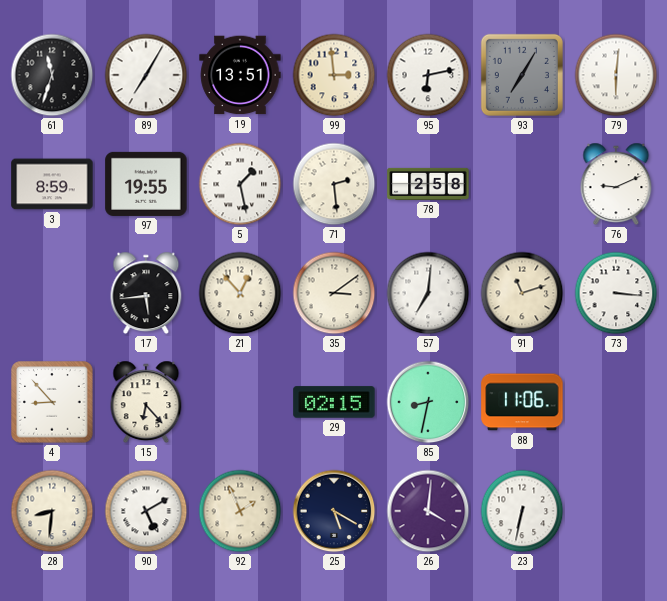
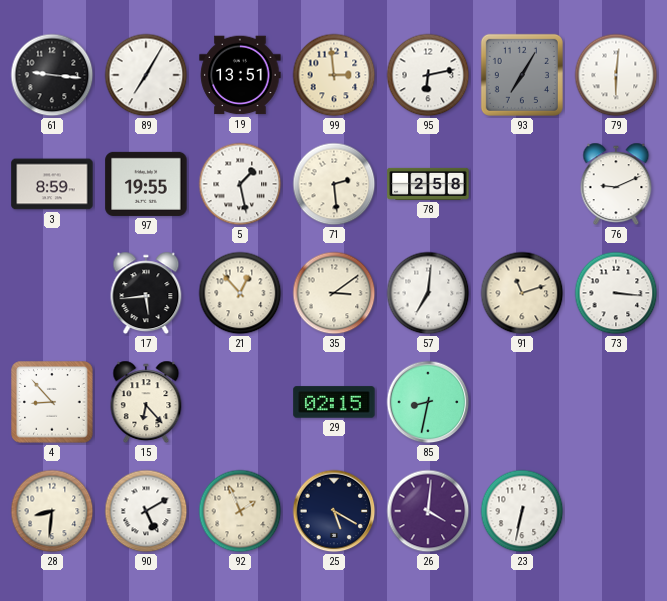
61: 11:33 -> 9:16
88: 11:06 -> none
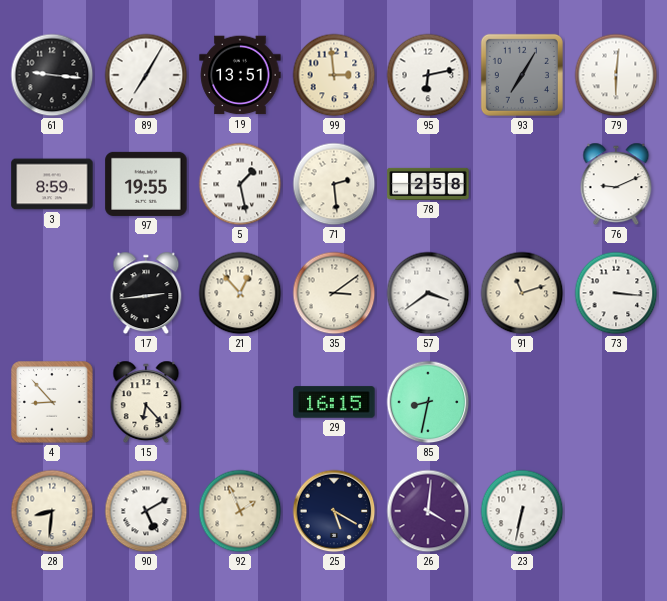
17: 5:44 -> 2:44
57: 7:01 -> 3:39
29: 02:15 -> 16:15
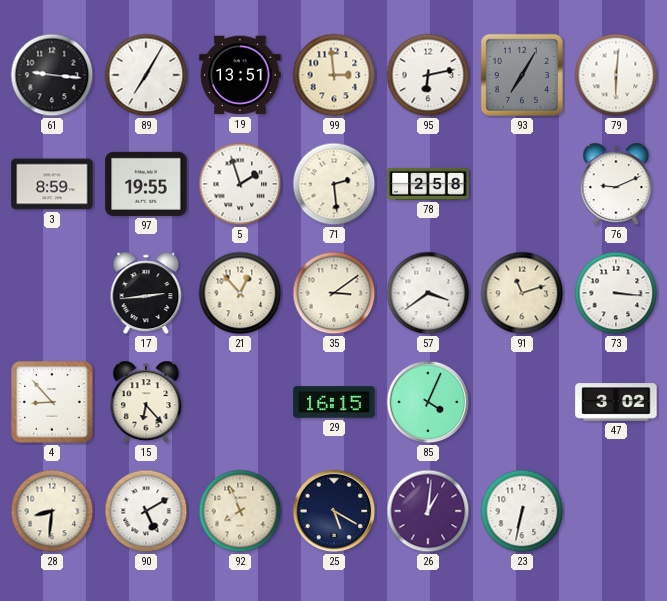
5: 1:28 -> 1:57
85: 8:32 -> 4:04
47: none -> 3:02
92: 1:56 -> 7:56
26: 4:01 -> 1:01
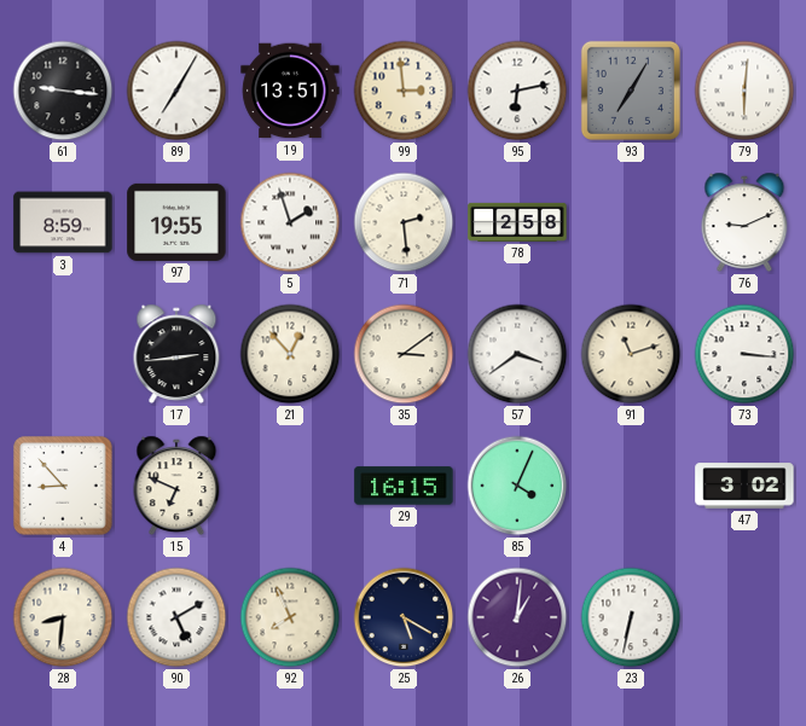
15: 6:23 -> 6:49
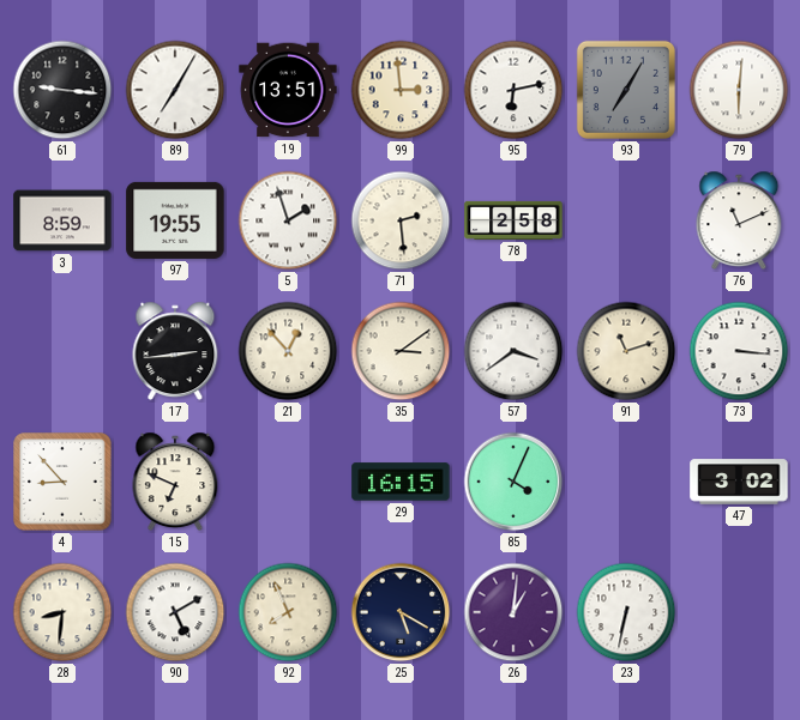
76: 9:11 -> 11:11
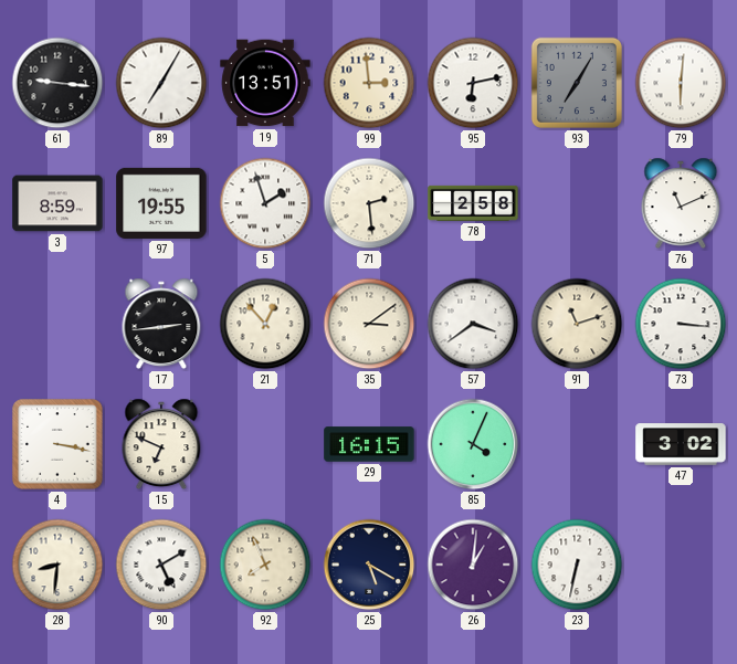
4: 8:53 -> 3:17
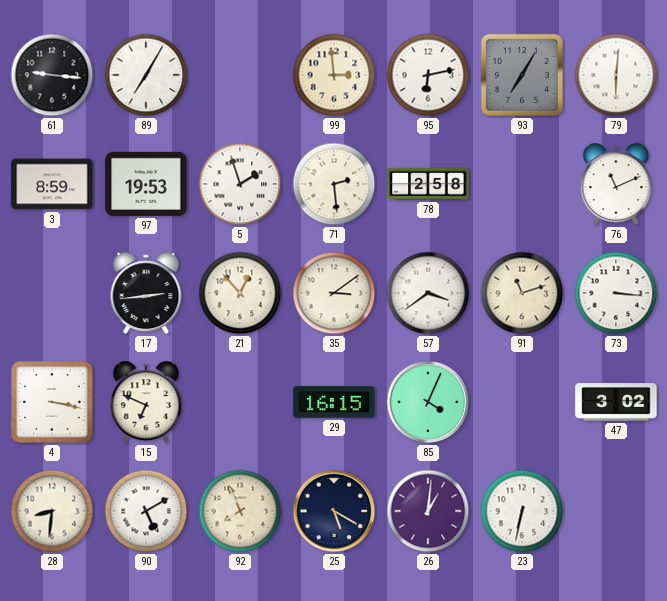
19: 13:51 -> none
97: 19:55 -> 19:53
